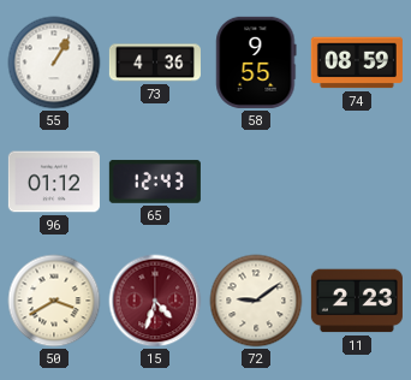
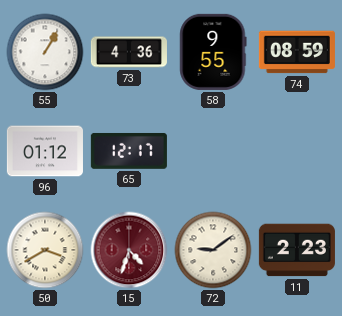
65: 12:43 -> 12:17
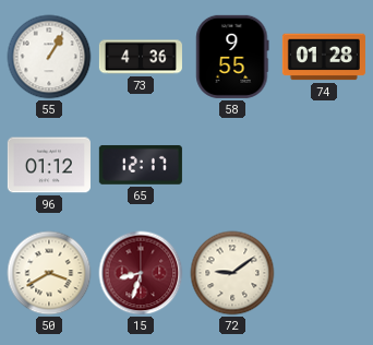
74: 08:59 -> 01:28
15: 4:33 -> 8:33
11: 2:23 -> none
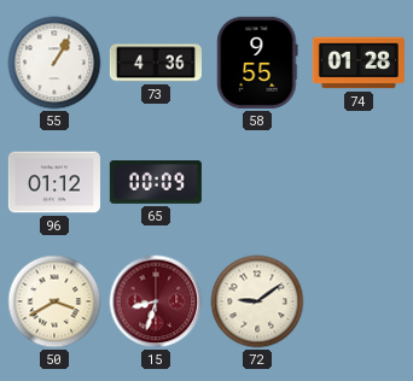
65: 12:17 -> 00:09
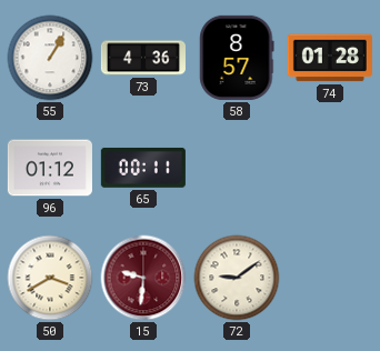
58: 9:55 -> 8:57
65: 00:09 -> 00:11
15: 8:33 -> 9:31
